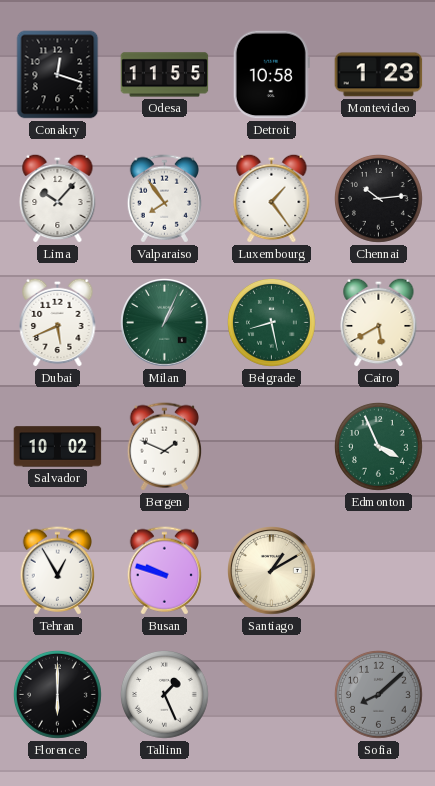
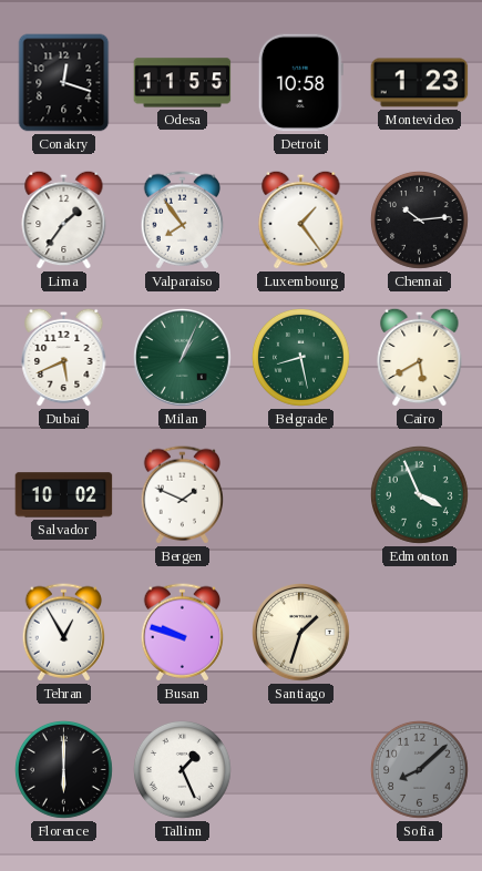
Lima: 10:07 -> 1:36
Santiago: 1:10 -> 1:33
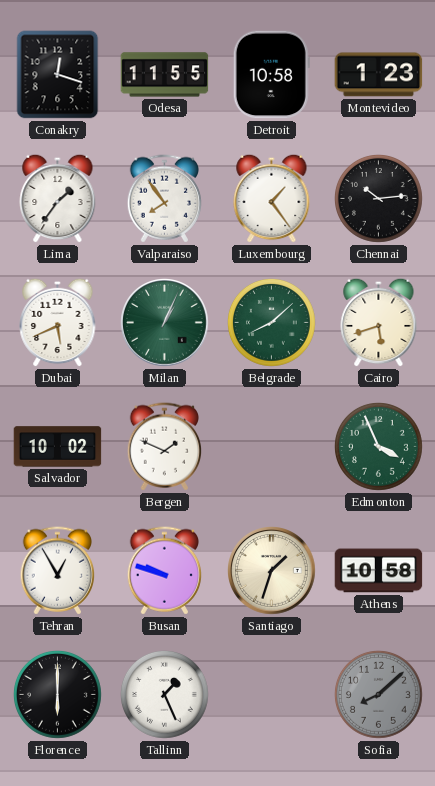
Belgrade: 8:28 -> 8:08
Cairo: 5:40 -> 5:42
Athens: none -> 10:58
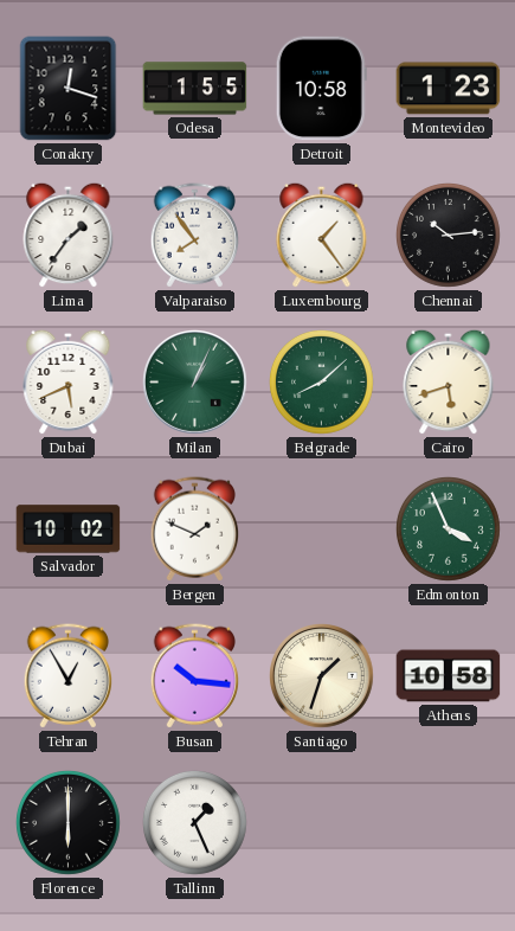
Odesa: 11:55 -> 1:55
Busan: 9:48 -> 10:16
Sofia: 8:08 -> none
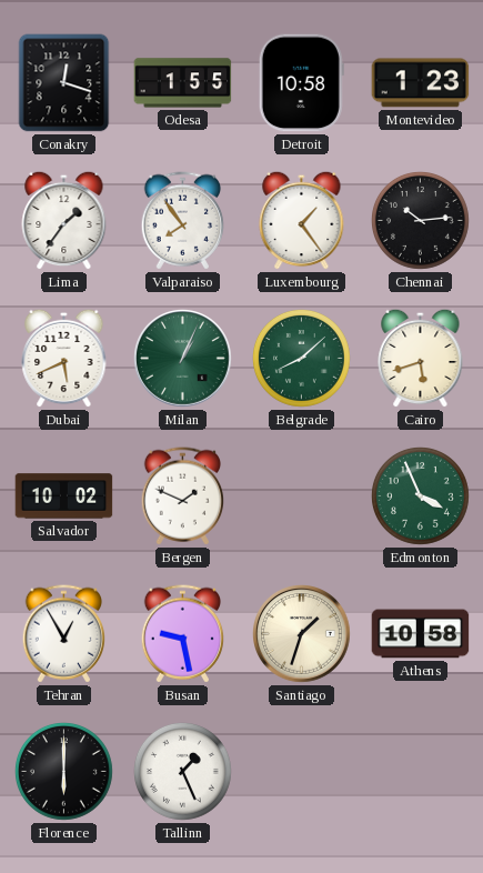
Busan: 10:16 -> 9:28
